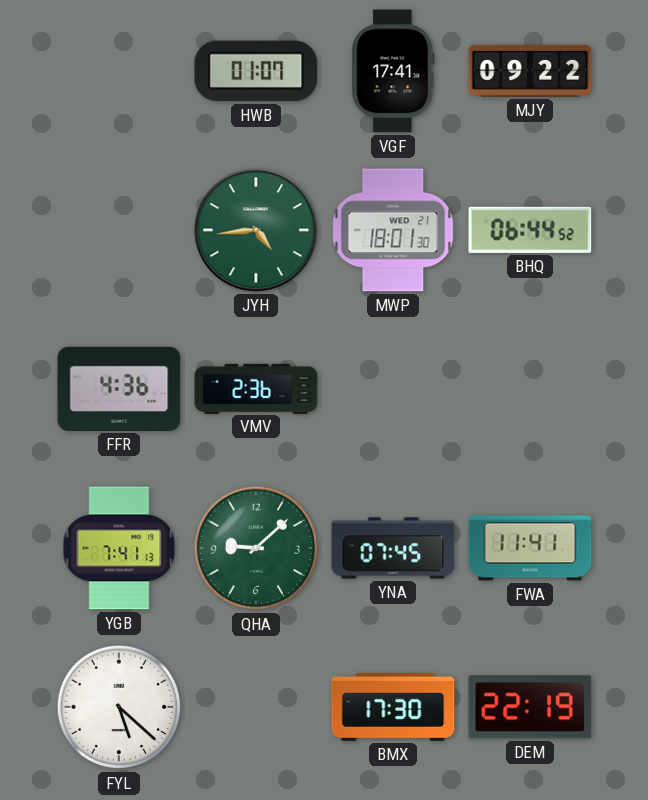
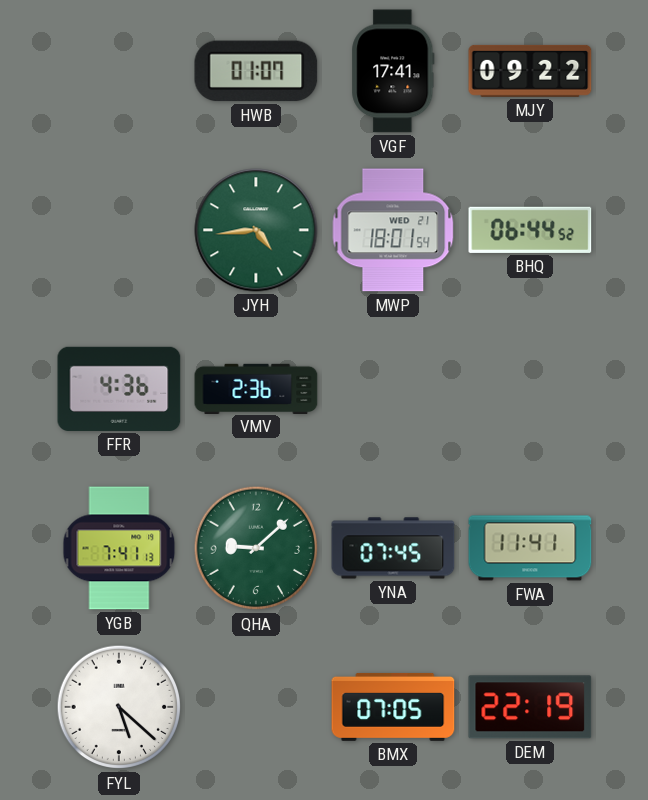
MWP: 18:01:30 -> 18:01:54
BMX: 17:30 -> 07:05
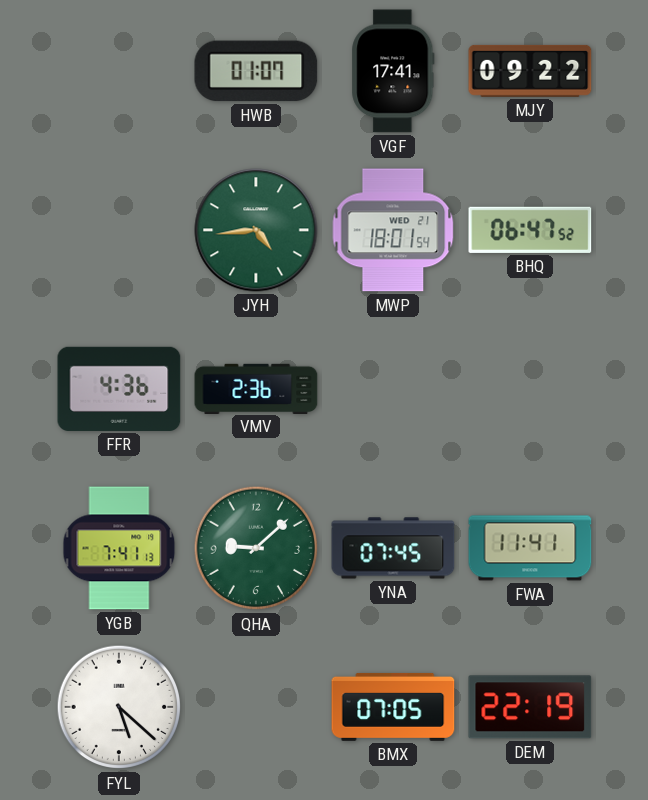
BHQ: 06:44 -> 06:47
